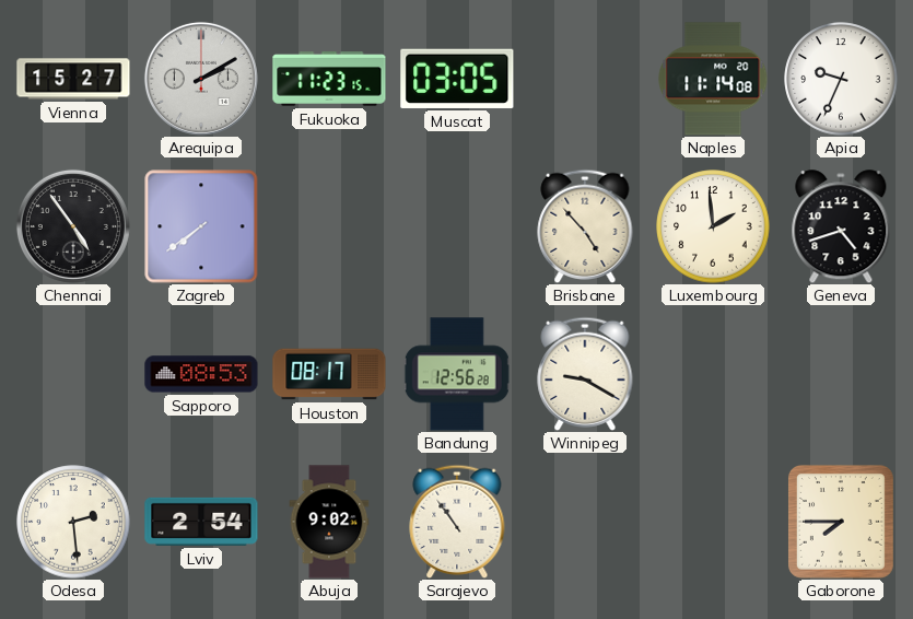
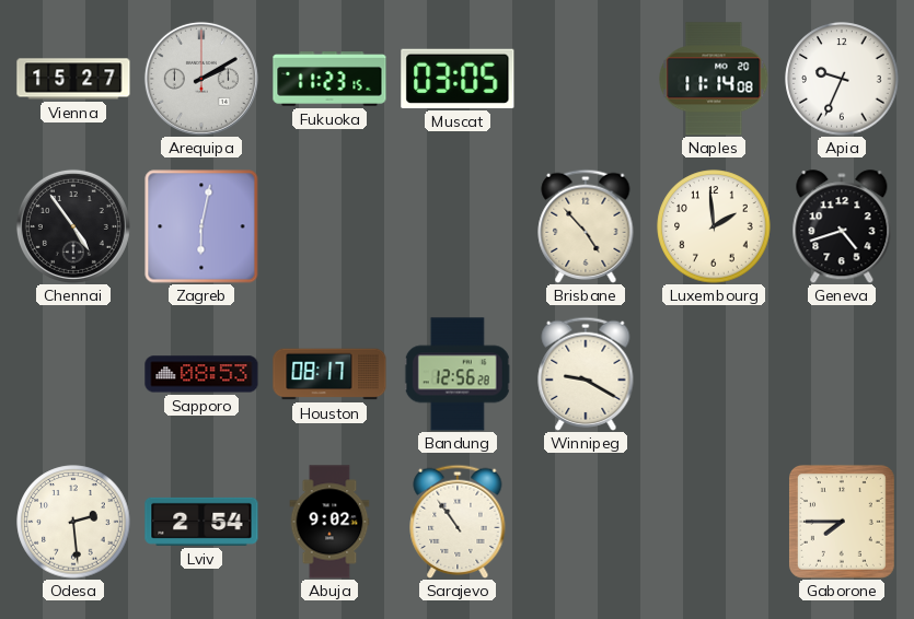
Zagreb: 7:39 -> 6:02
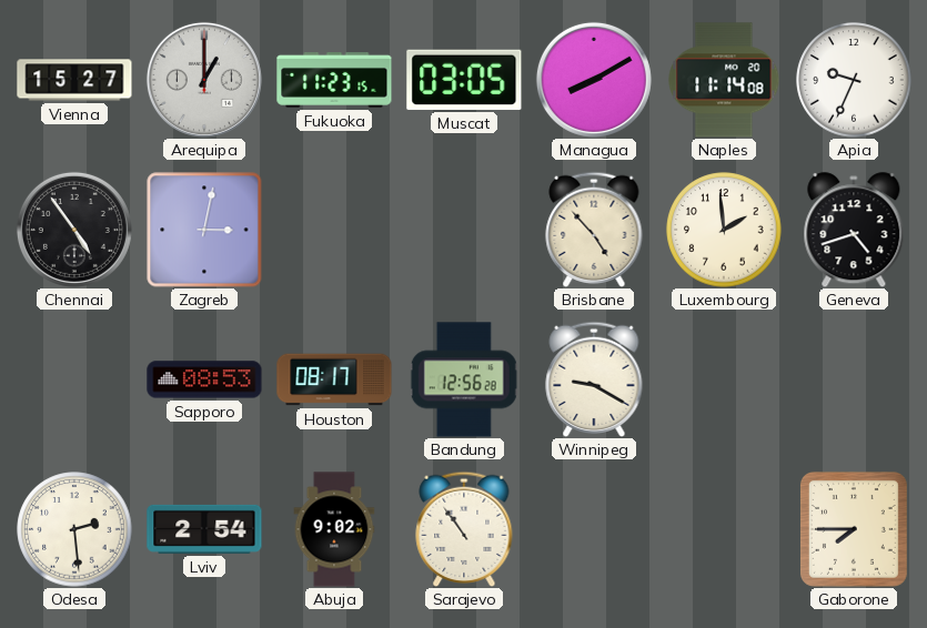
Arequipa: 2:10 -> 1:00
Managua: none -> 8:10
Zagreb: 6:02 -> 3:02
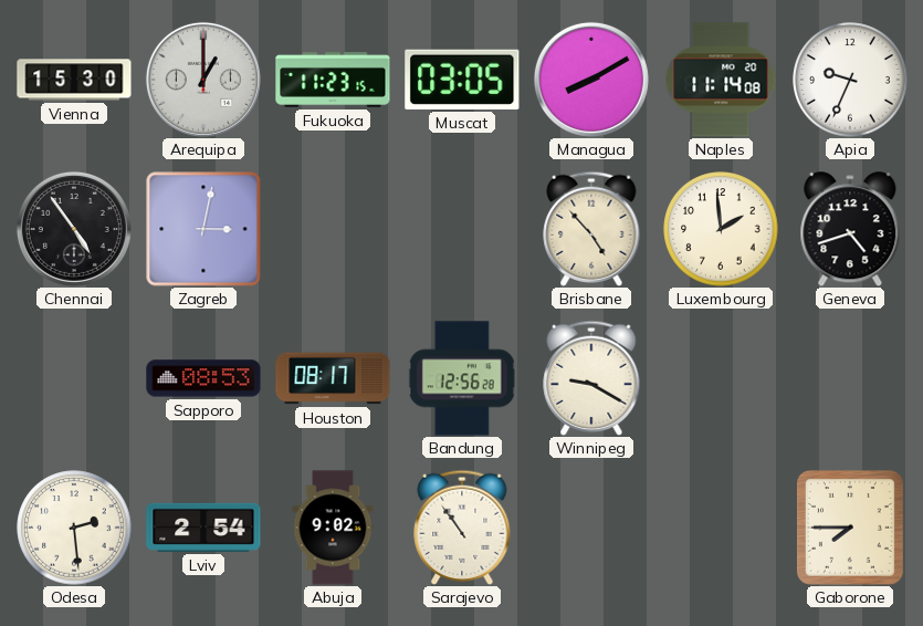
Vienna: 15:27 -> 15:30
